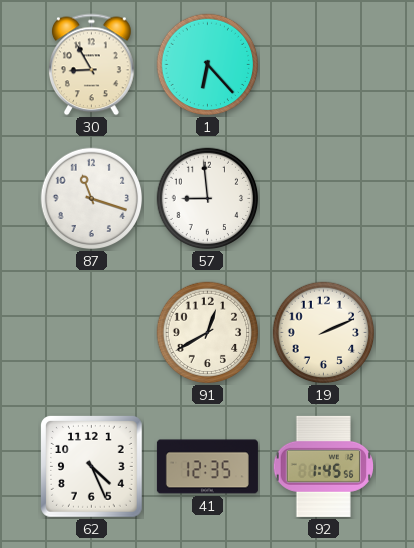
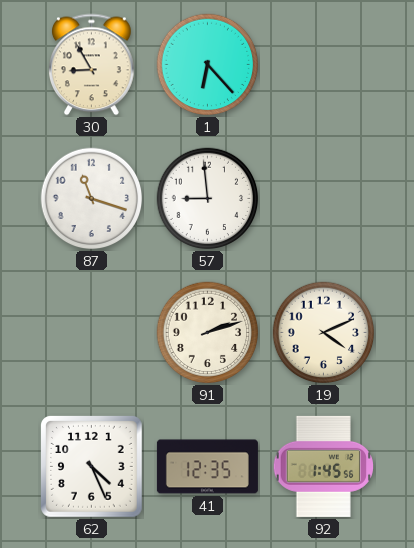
91: 12:40 -> 2:12
19: 2:11 -> 4:11
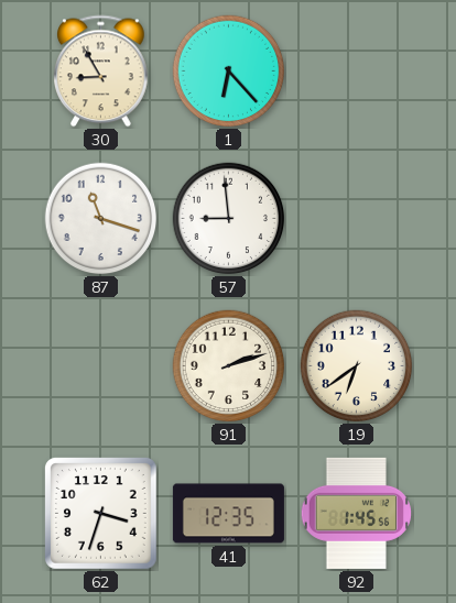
19: 4:11 -> 6:39
62: 4:26 -> 3:33
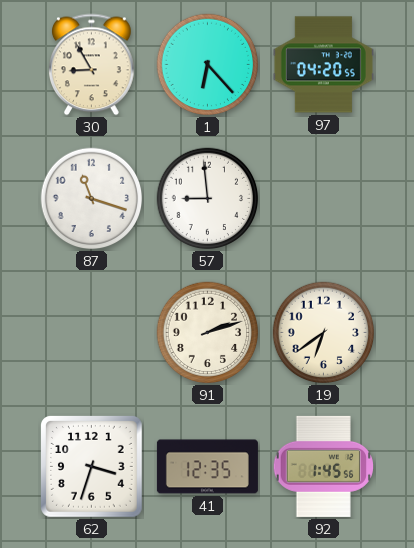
97: none -> 04:20
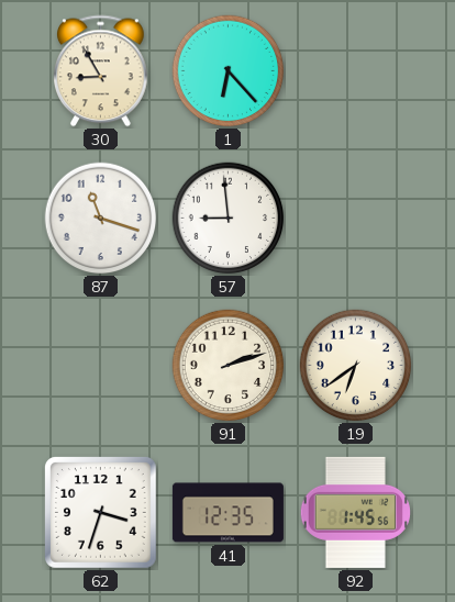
97: 04:20 -> none
